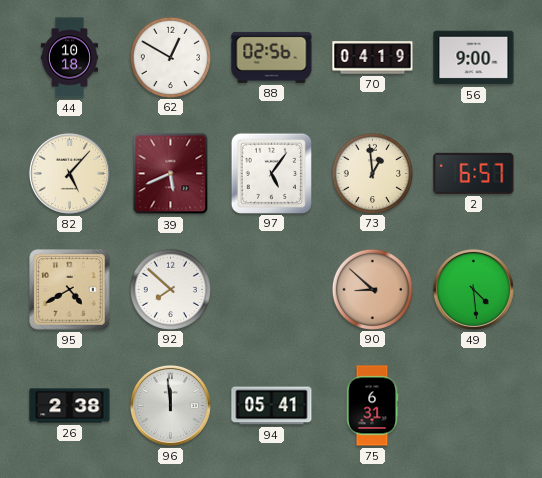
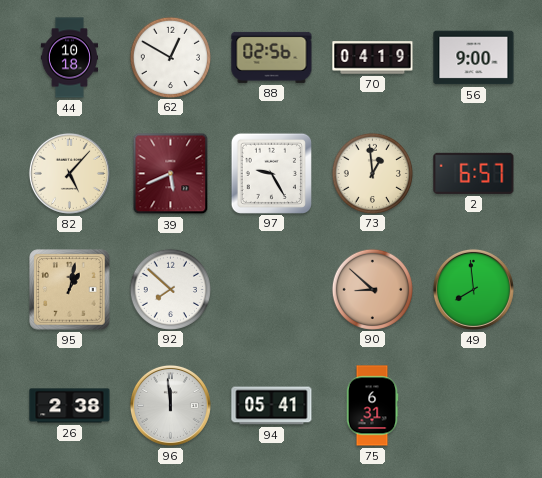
97: 5:06 -> 9:25
95: 4:40 -> 1:02
49: 4:29 -> 7:59
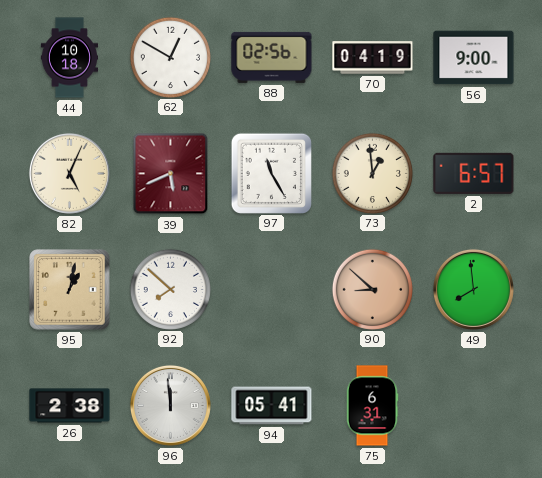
82: 5:07 -> 5:04
97: 9:25 -> 11:25
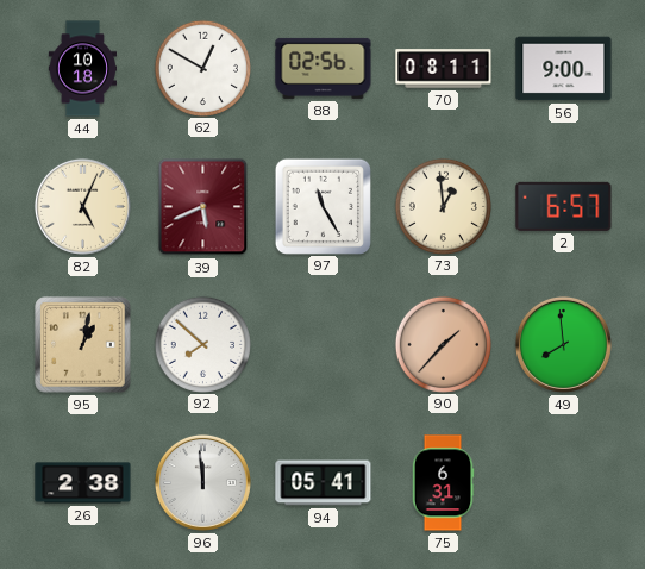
70: 04:19 -> 08:11
90: 8:52 -> 1:37
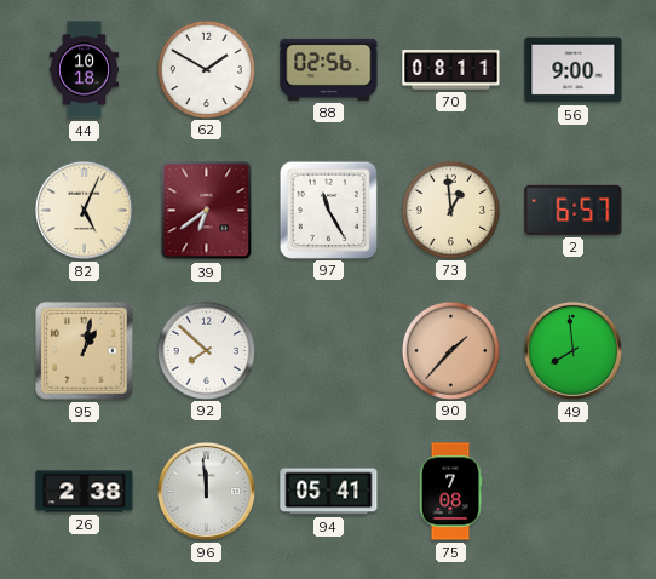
62: 12:50 -> 1:50
39: 5:41 -> 6:39
75: 6:31 -> 7:08
